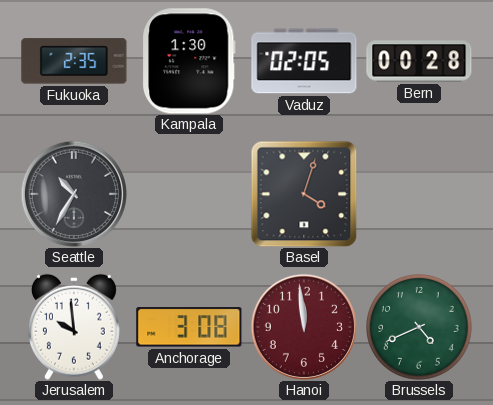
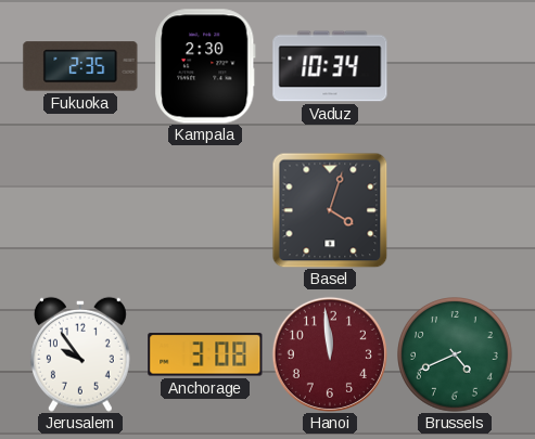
Kampala: 1:30 -> 2:30
Vaduz: 02:05 -> 10:34
Bern: 00:28 -> none
Seattle: 10:35 -> none
Jerusalem: 9:59 -> 9:54
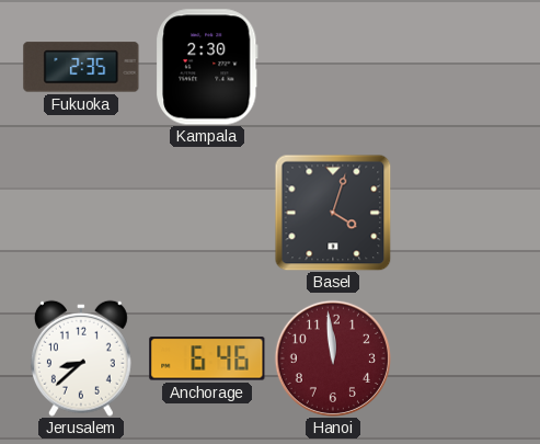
Vaduz: 10:34 -> none
Jerusalem: 9:54 -> 8:38
Anchorage: 3:08 -> 6:46
Brussels: 4:41 -> none
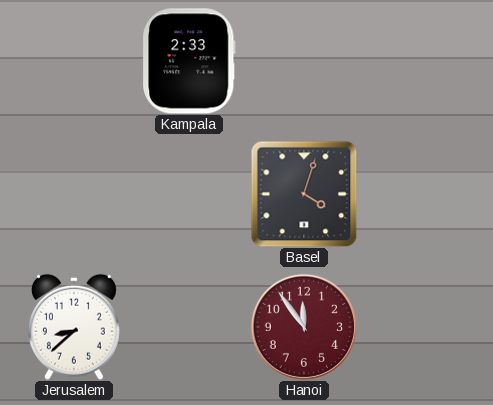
Fukuoka: 2:35 -> none
Kampala: 2:30 -> 2:33
Anchorage: 6:46 -> none
Hanoi: 11:59 -> 11:54
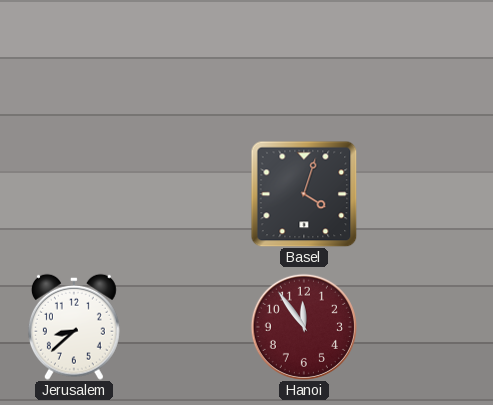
Kampala: 2:33 -> none
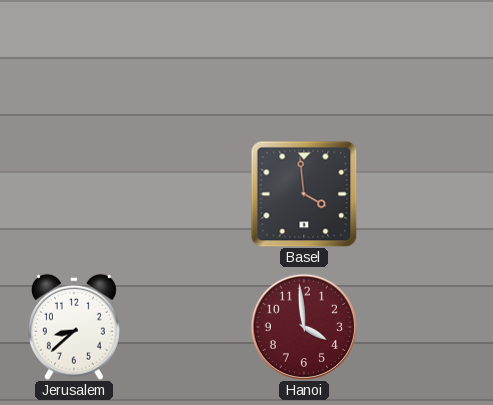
Basel: 4:03 -> 3:59
Hanoi: 11:54 -> 3:59
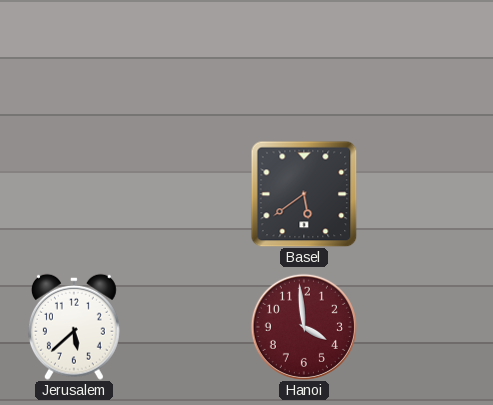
Basel: 3:59 -> 5:39
Jerusalem: 8:38 -> 5:38
